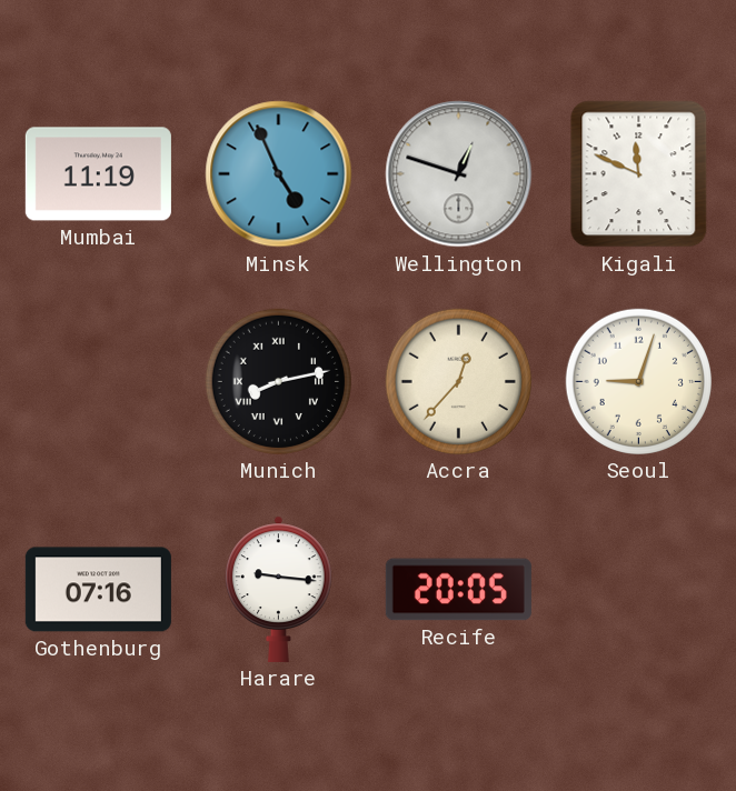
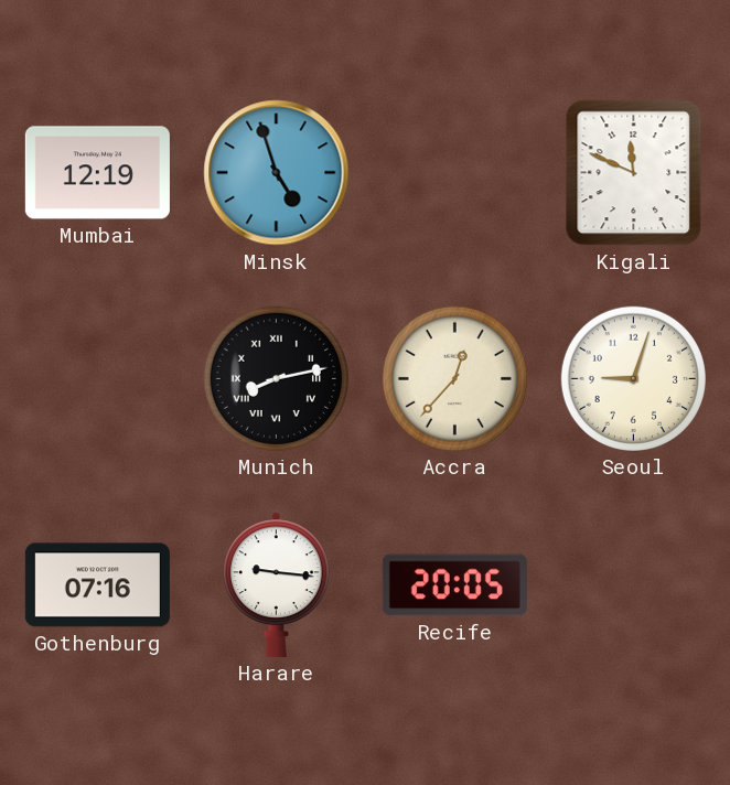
Mumbai: 11:19 -> 12:19
Minsk: 4:56 -> 4:57
Wellington: 12:48 -> none
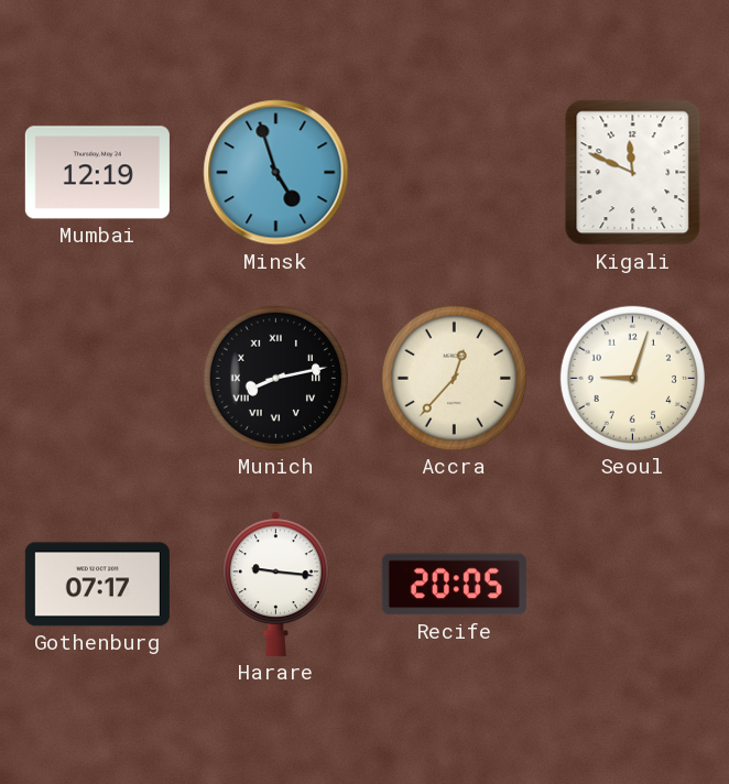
Gothenburg: 07:16 -> 07:17
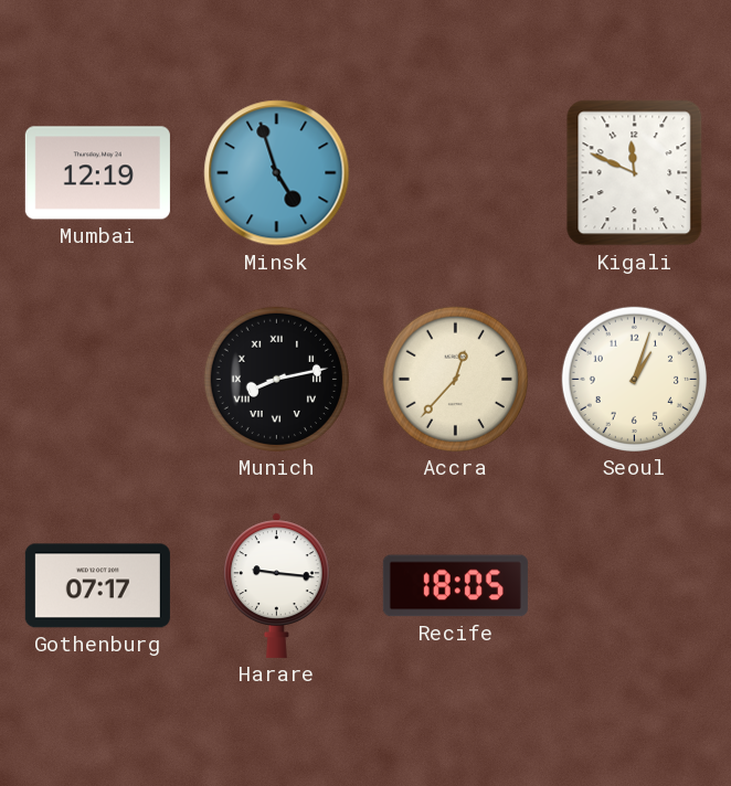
Seoul: 9:03 -> 1:03
Recife: 20:05 -> 18:05
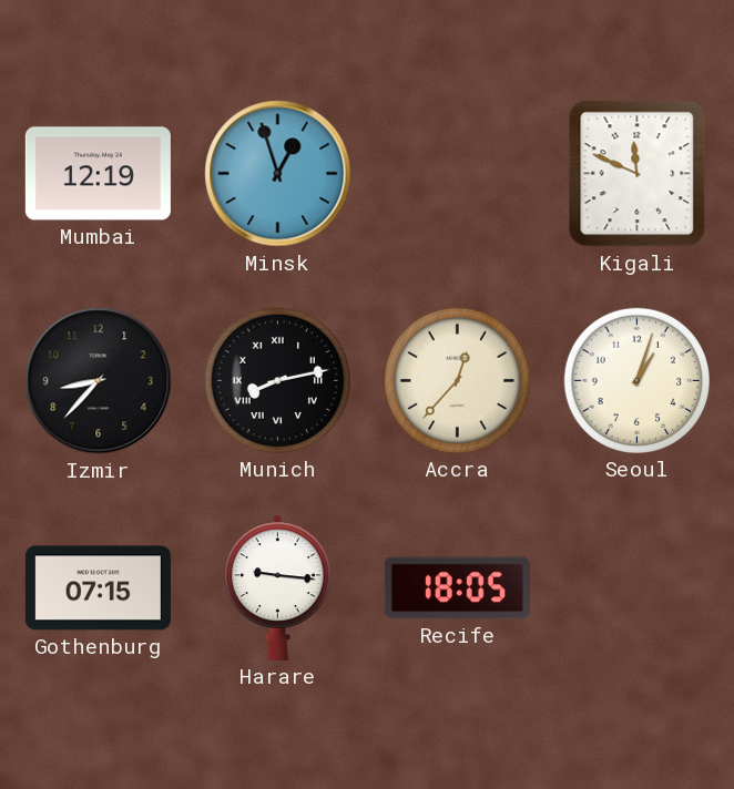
Minsk: 4:57 -> 12:57
Izmir: none -> 8:37
Gothenburg: 07:17 -> 07:15
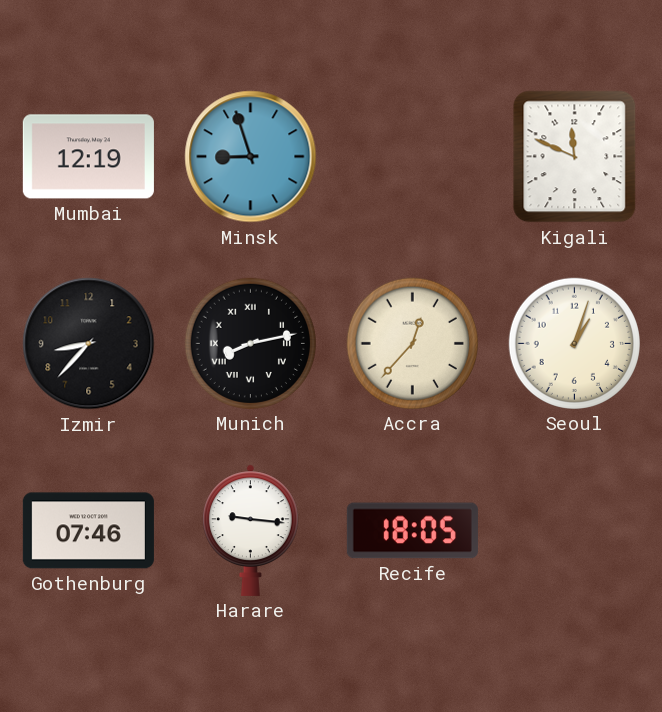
Minsk: 12:57 -> 8:57
Gothenburg: 07:15 -> 07:46
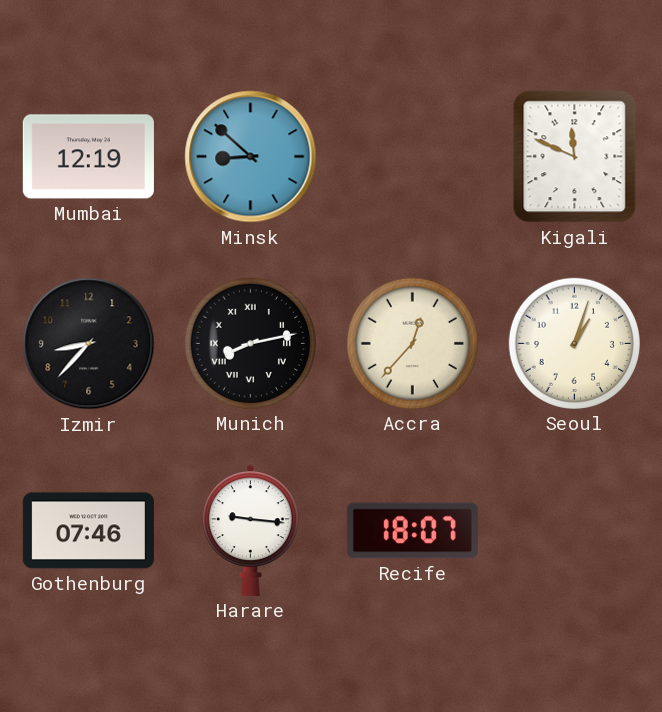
Minsk: 8:57 -> 8:52
Recife: 18:05 -> 18:07
